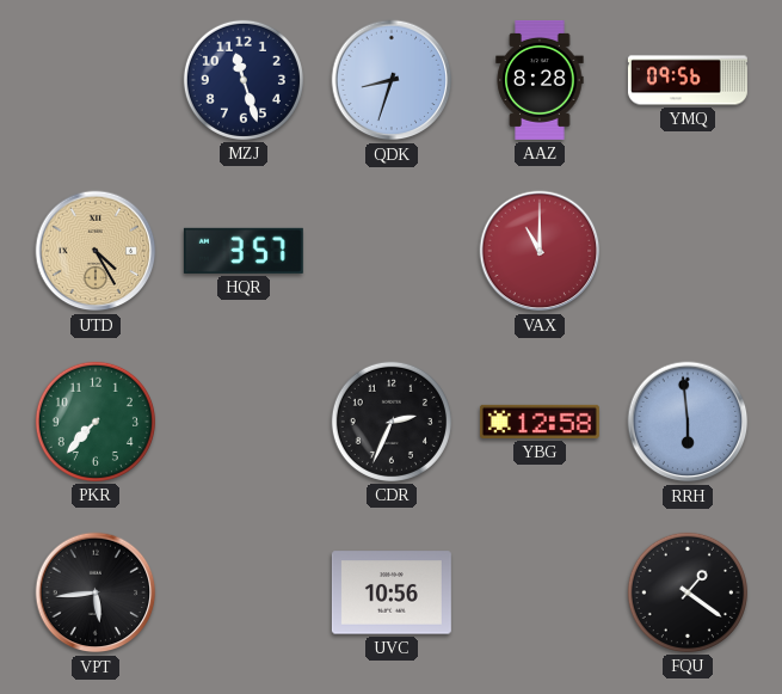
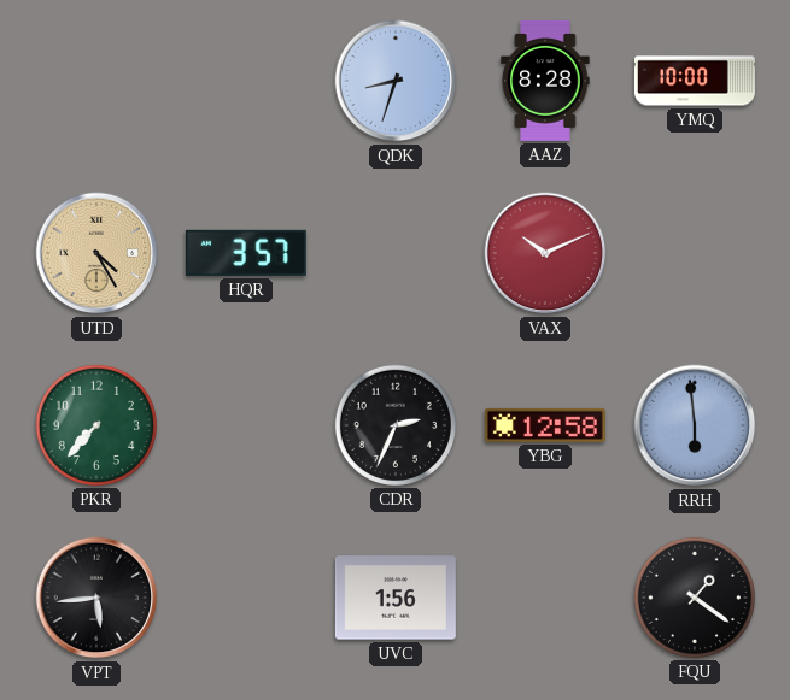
MZJ: 11:27 -> none
YMQ: 09:56 -> 10:00
VAX: 11:00 -> 10:11
UVC: 10:56 -> 1:56
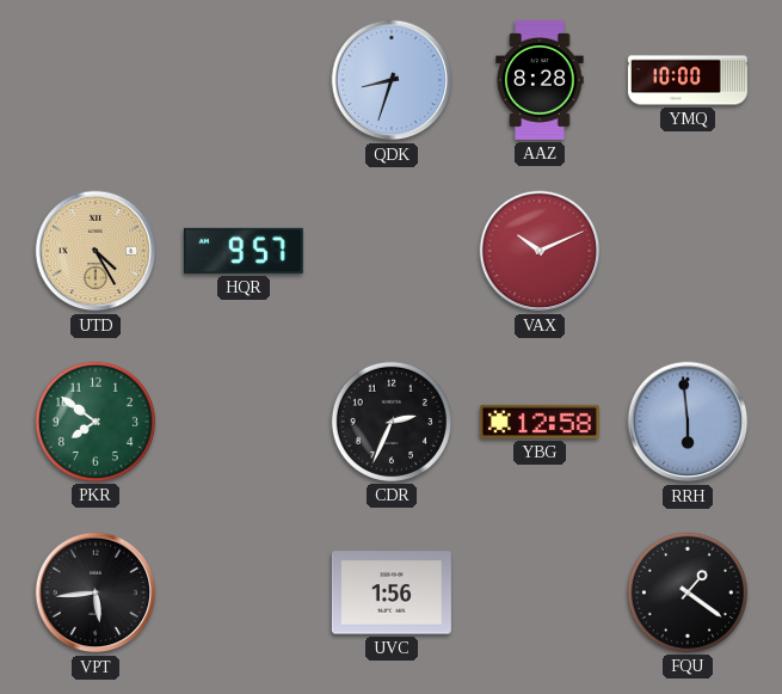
HQR: 3:57 -> 9:57
PKR: 7:37 -> 7:51
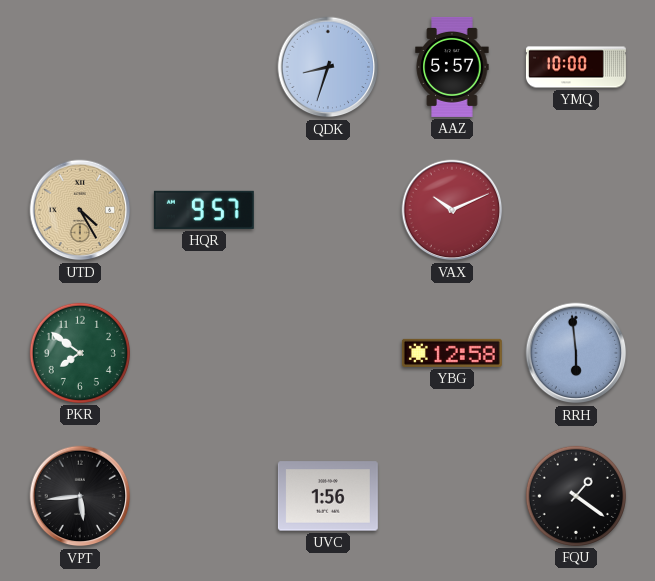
AAZ: 8:28 -> 5:57
CDR: 2:34 -> none
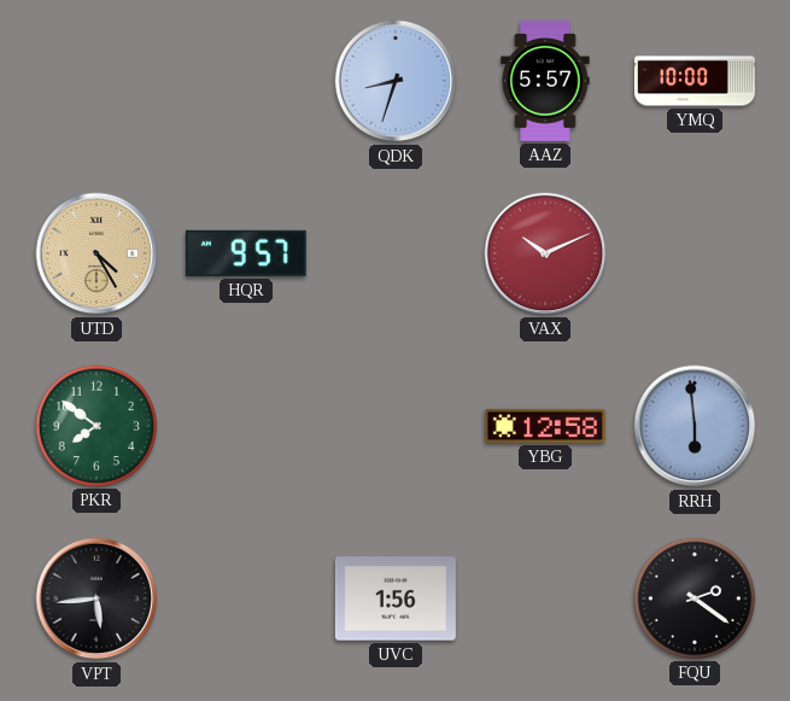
FQU: 1:21 -> 2:21
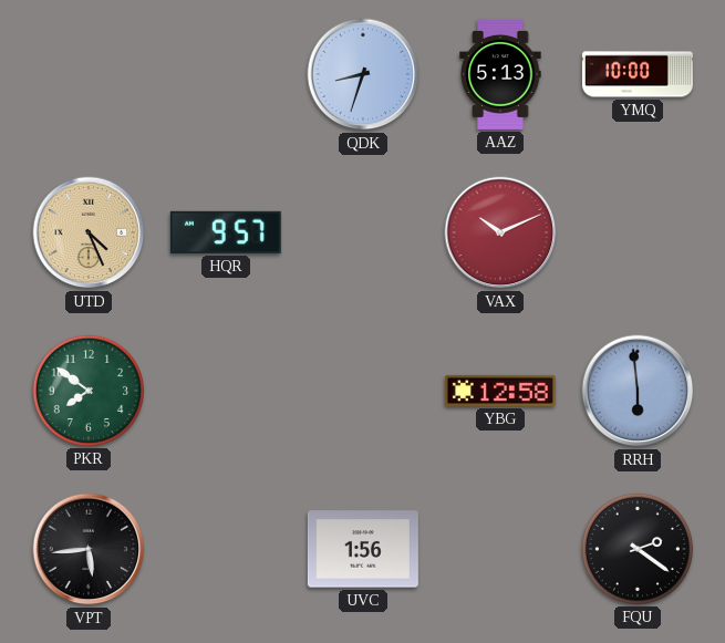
AAZ: 5:57 -> 5:13
UTD: 4:25 -> 4:26
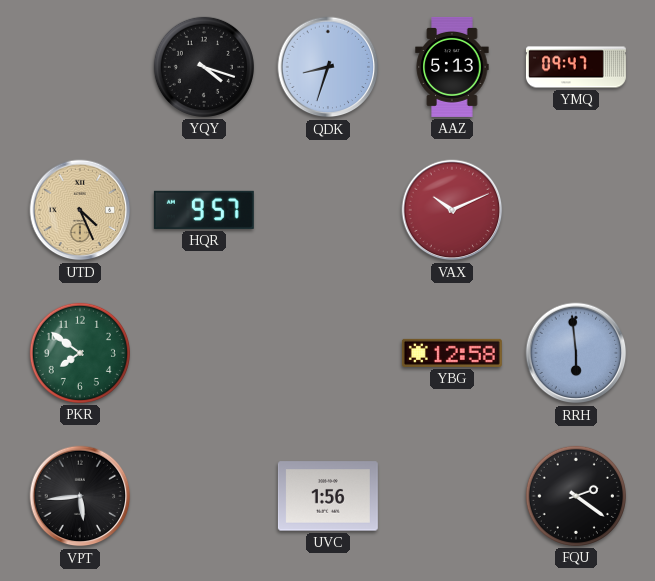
YQY: none -> 4:18
YMQ: 10:00 -> 09:47
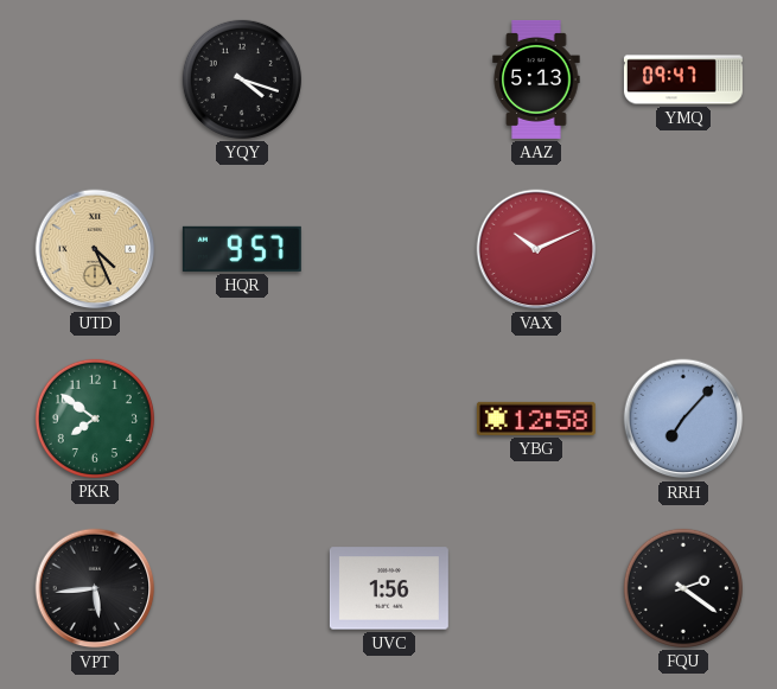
QDK: 8:33 -> none
RRH: 5:59 -> 7:07
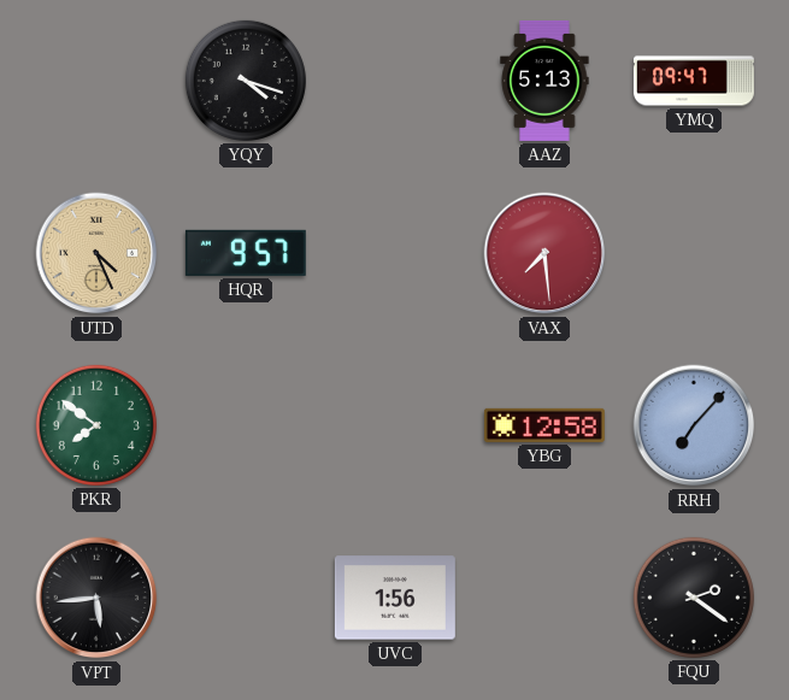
VAX: 10:11 -> 7:29
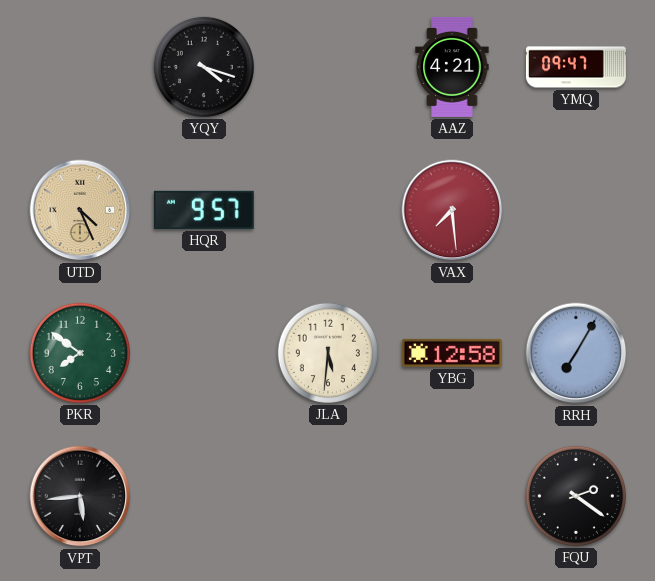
AAZ: 5:13 -> 4:21
JLA: none -> 5:31
RRH: 7:07 -> 7:05
UVC: 1:56 -> none
